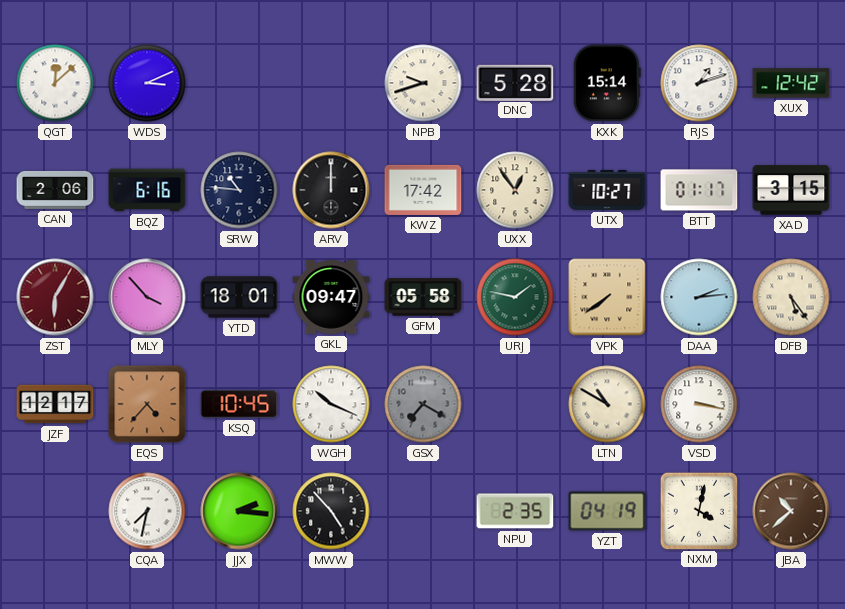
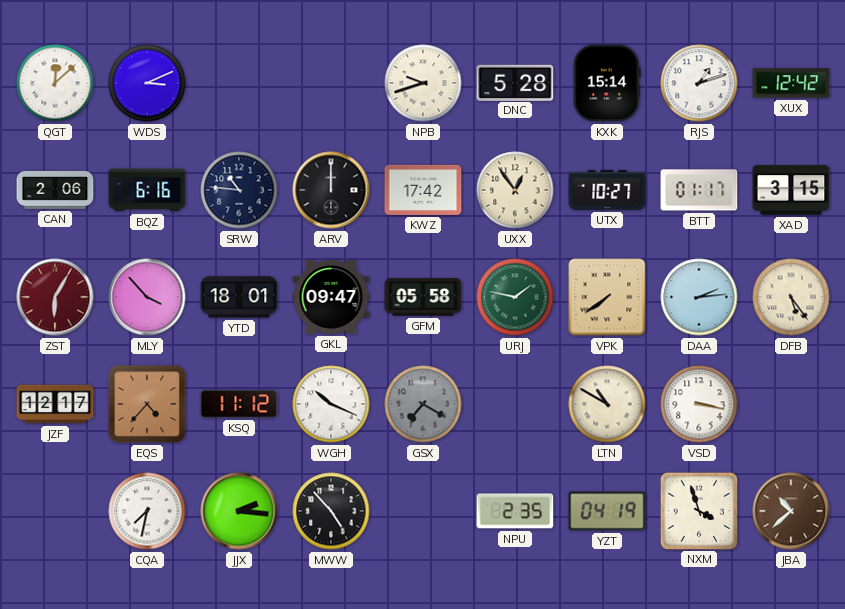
KSQ: 10:45 -> 11:12
NXM: 4:02 -> 3:57
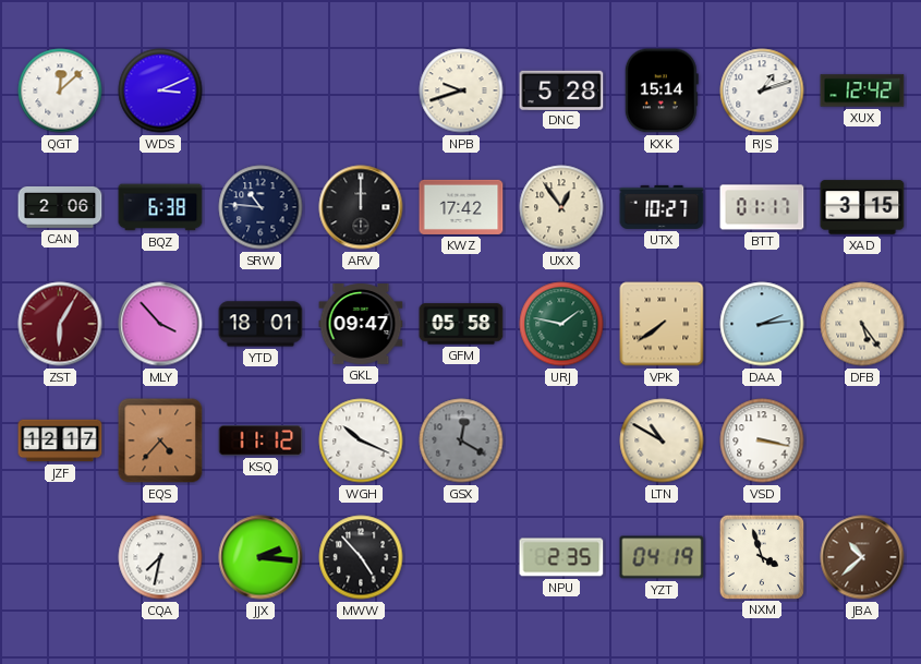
BQZ: 6:16 -> 6:38
GSX: 7:20 -> 12:20
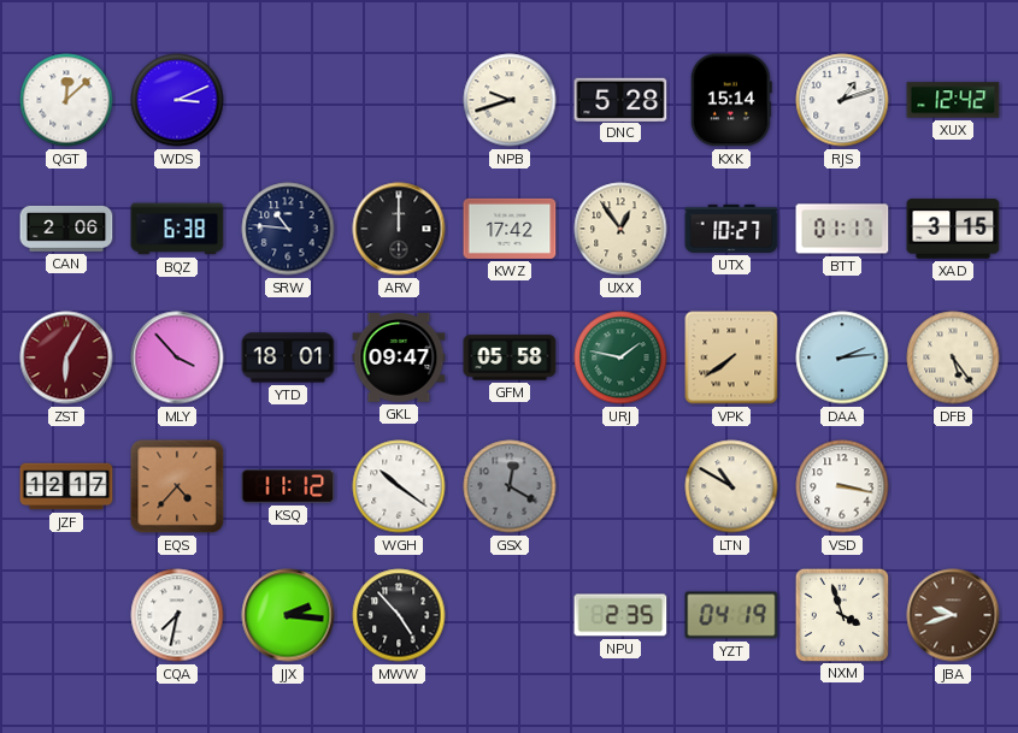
WGH: 10:19 -> 10:21
JBA: 10:38 -> 9:42
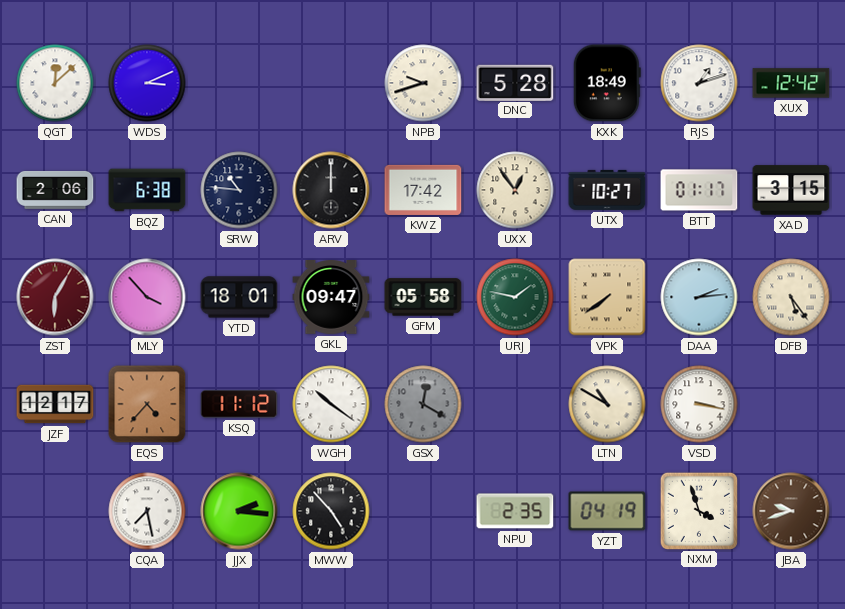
KXK: 15:14 -> 18:49
CQA: 7:32 -> 7:28
